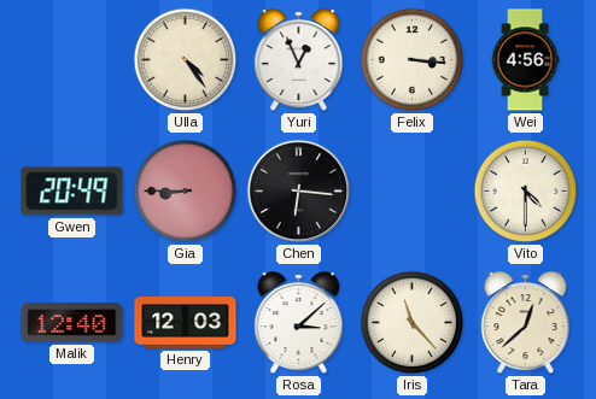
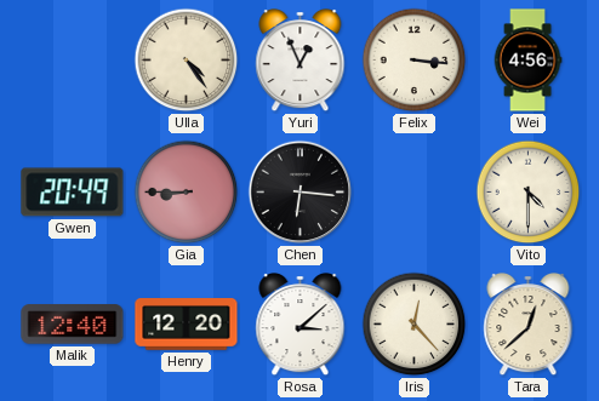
Henry: 12:03 -> 12:20
Iris: 11:23 -> 12:23
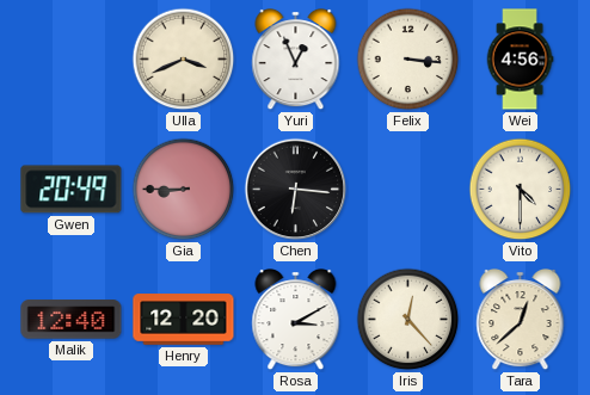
Ulla: 4:24 -> 3:41
Rosa: 3:08 -> 3:10
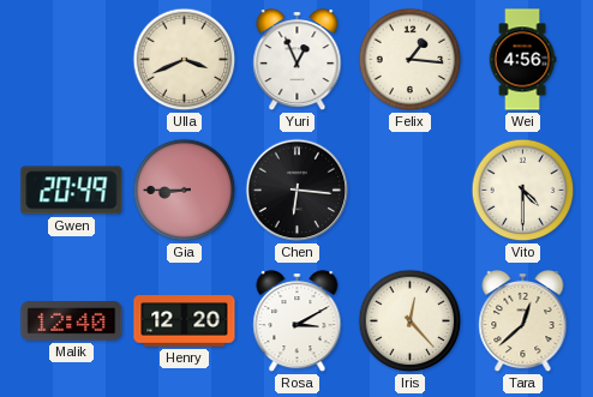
Felix: 3:16 -> 1:16
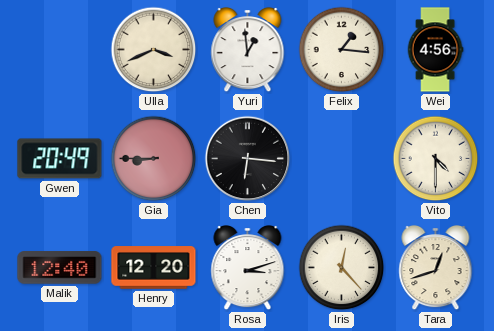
Yuri: 12:56 -> 12:59
Rosa: 3:10 -> 3:12
Tara: 12:38 -> 12:42
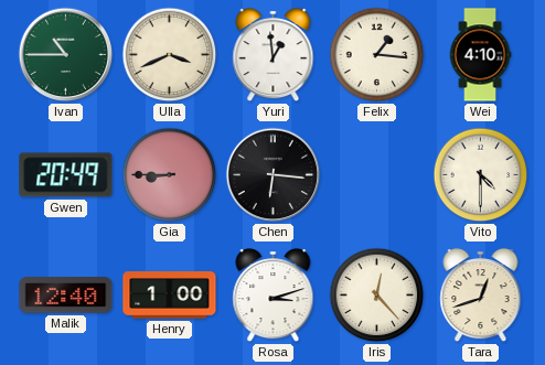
Ivan: none -> 10:45
Wei: 4:56 -> 4:10
Henry: 12:20 -> 1:00
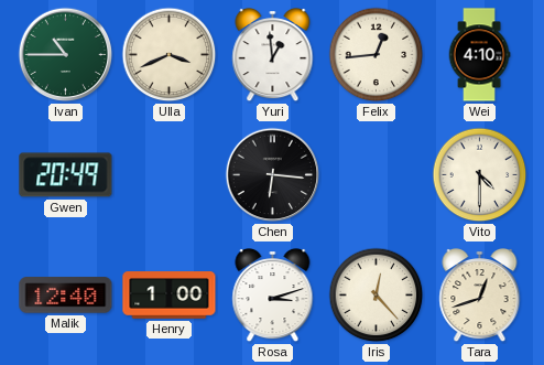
Felix: 1:16 -> 12:44
Gia: 8:45 -> none
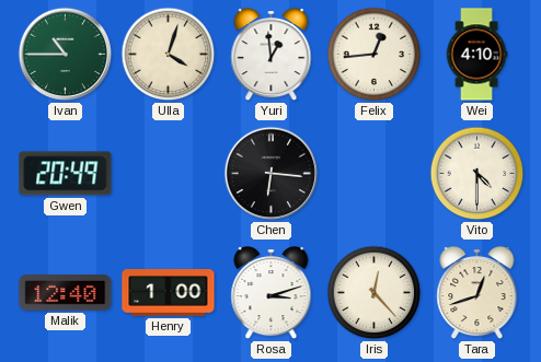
Ulla: 3:41 -> 4:03
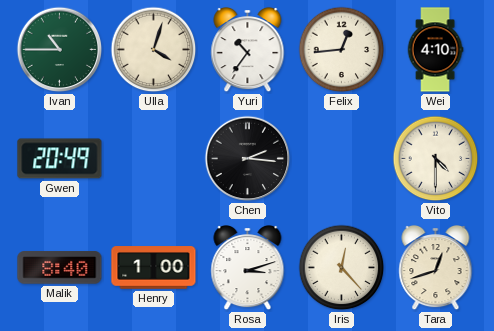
Yuri: 12:59 -> 10:36
Chen: 6:16 -> 2:16
Malik: 12:40 -> 8:40
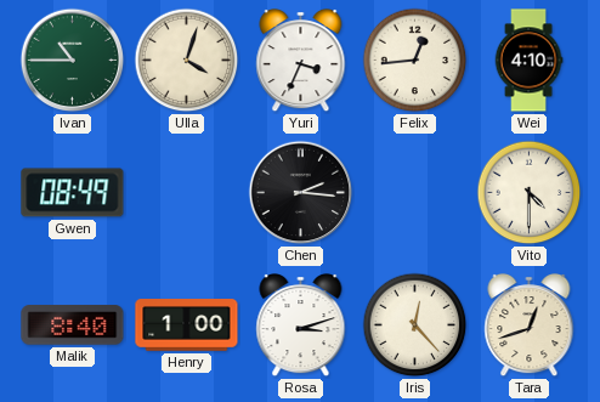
Yuri: 10:36 -> 3:34
Gwen: 20:49 -> 08:49
